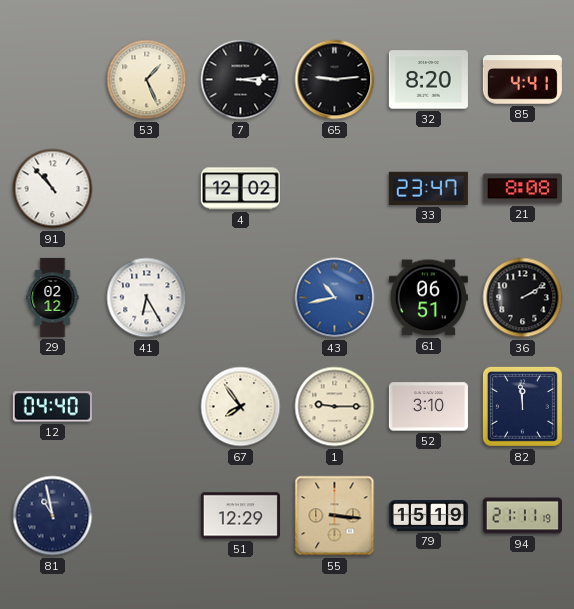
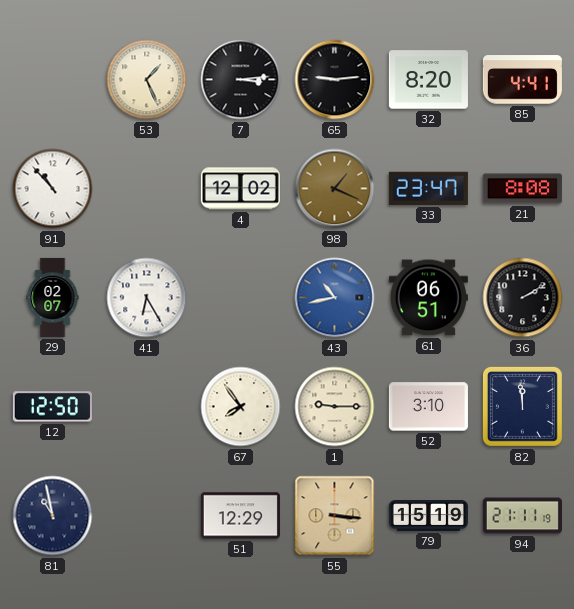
98: none -> 1:19
29: 02:12 -> 02:07
12: 04:40 -> 12:50
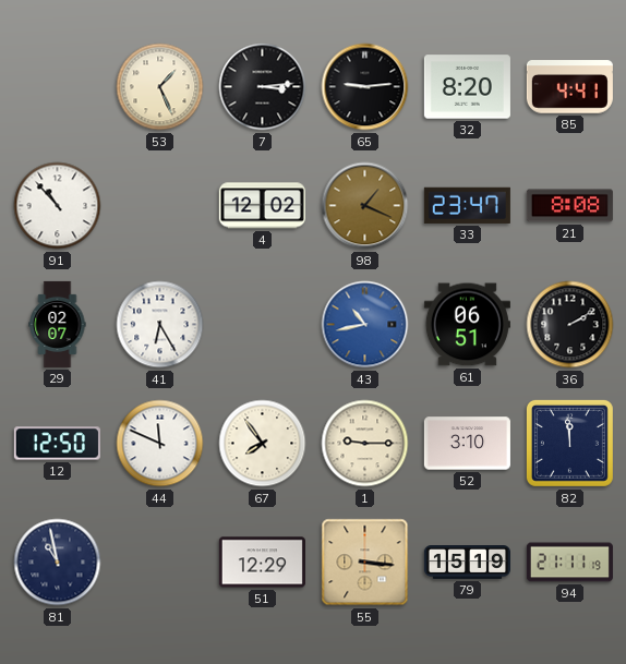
44: none -> 11:49
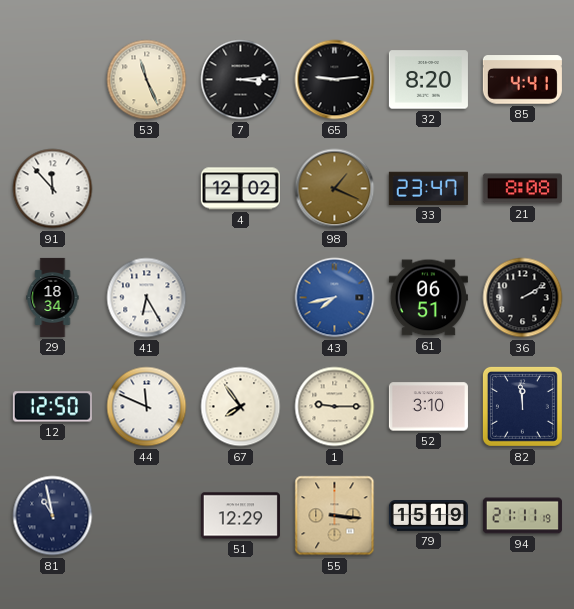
53: 1:26 -> 11:26
91: 10:53 -> 11:53
29: 02:07 -> 18:34
43: 10:43 -> 7:43
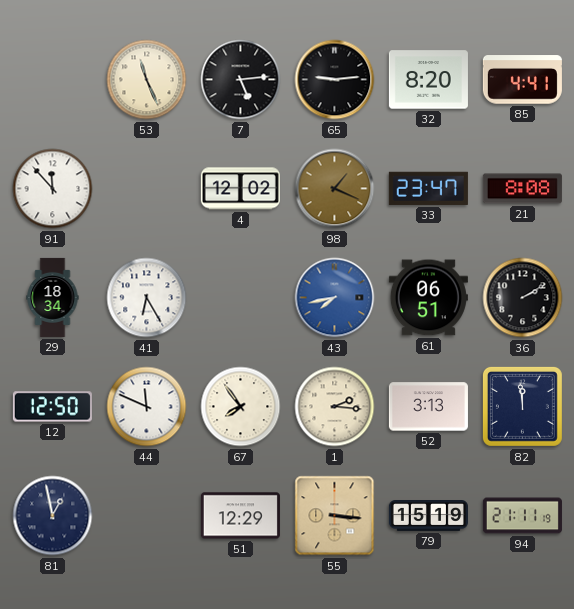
7: 3:14 -> 5:14
1: 9:15 -> 2:16
52: 3:10 -> 3:13
81: 10:58 -> 12:58
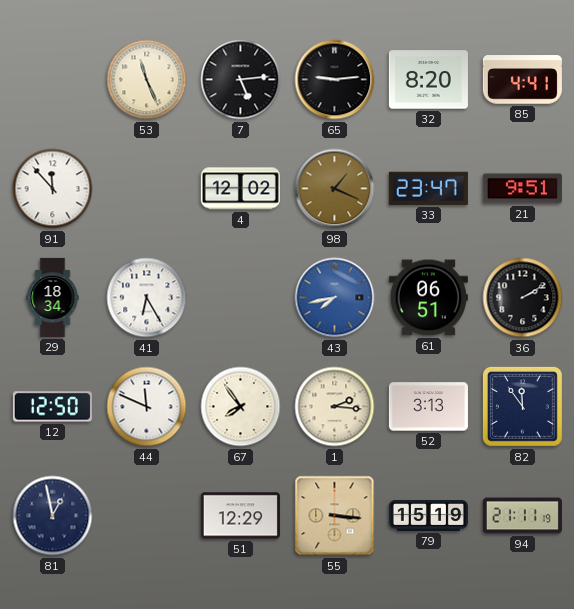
21: 8:08 -> 9:51
82: 11:59 -> 11:54
